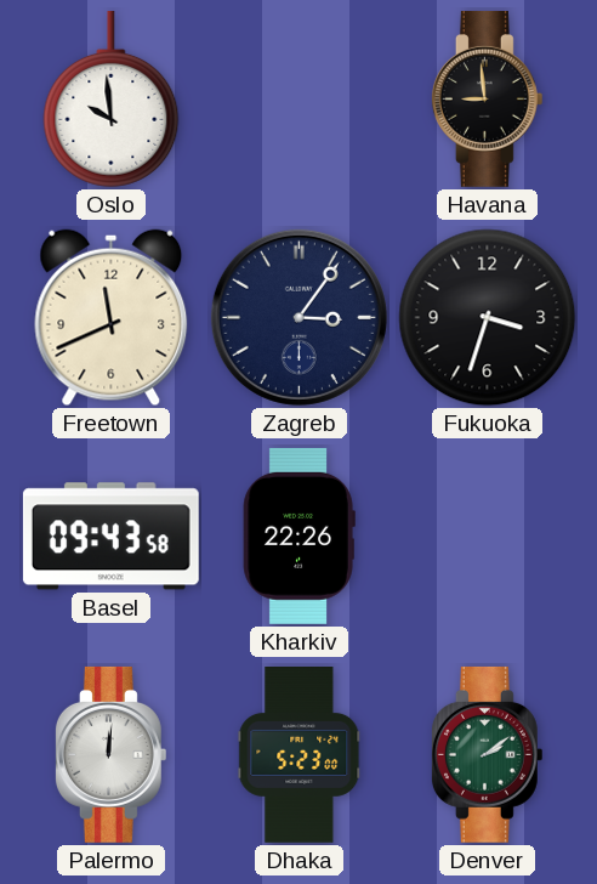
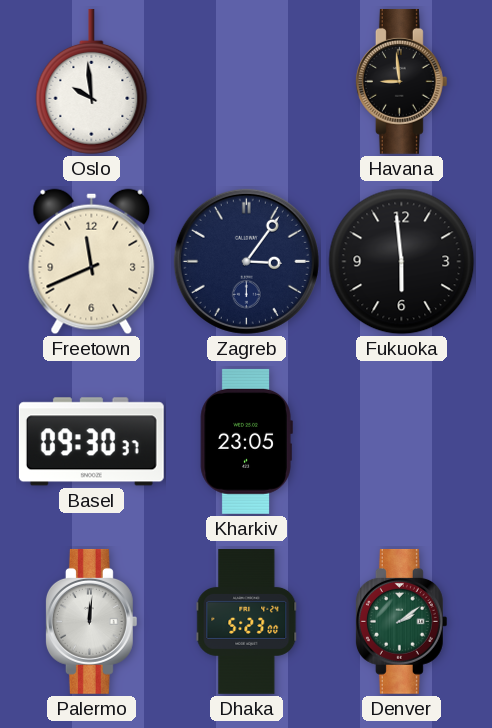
Fukuoka: 3:33 -> 5:59
Basel: 09:43 -> 09:30
Kharkiv: 22:26 -> 23:05
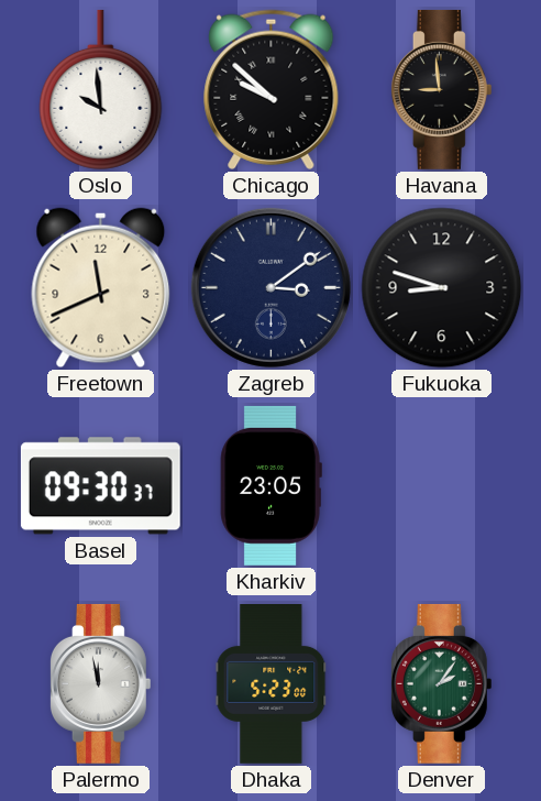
Chicago: none -> 9:52
Zagreb: 3:06 -> 3:09
Fukuoka: 5:59 -> 8:48
Palermo: 12:01 -> 11:58
Denver: 2:09 -> 2:06
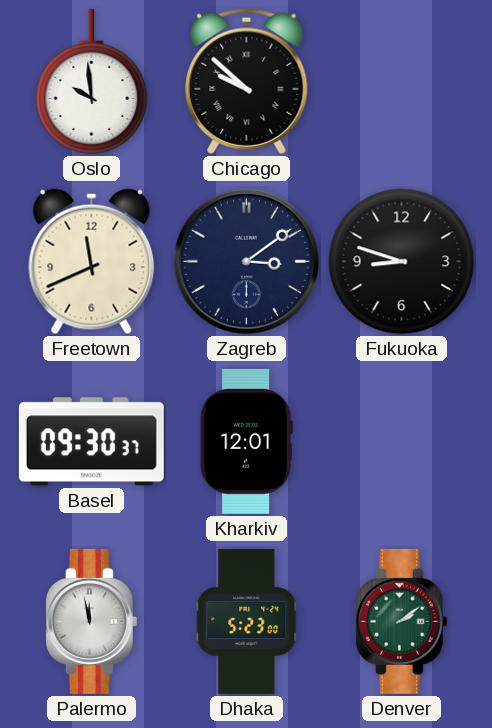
Havana: 8:59 -> none
Kharkiv: 23:05 -> 12:01
Denver: 2:06 -> 2:09
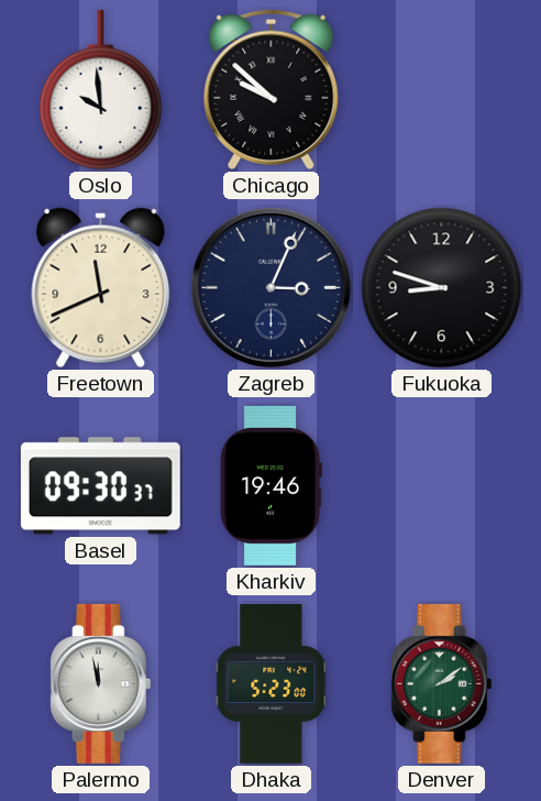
Zagreb: 3:09 -> 3:04
Kharkiv: 12:01 -> 19:46
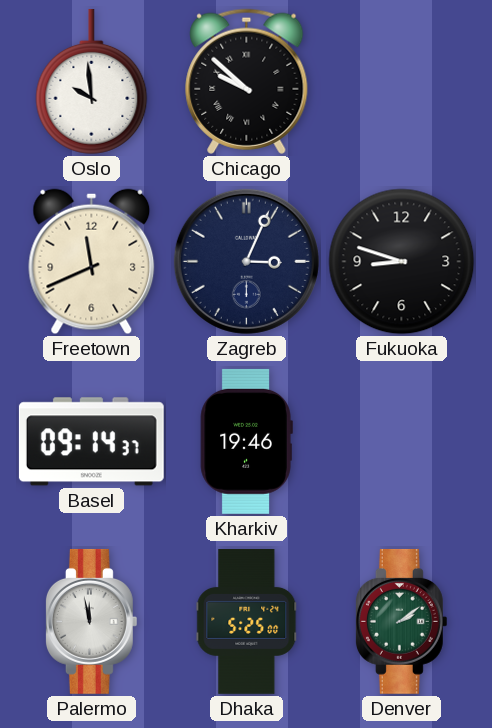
Basel: 09:30 -> 09:14
Dhaka: 5:23 -> 5:25
